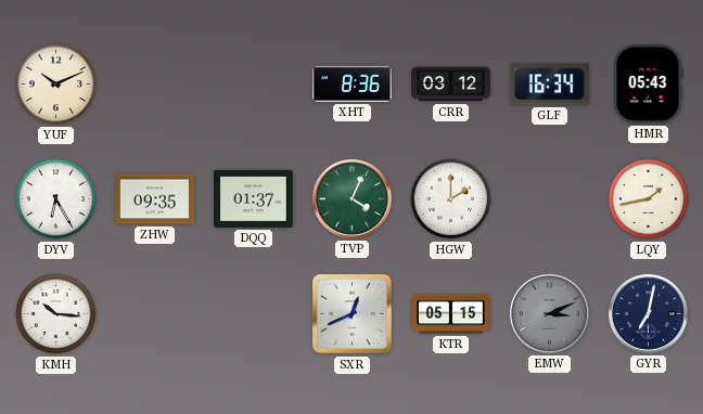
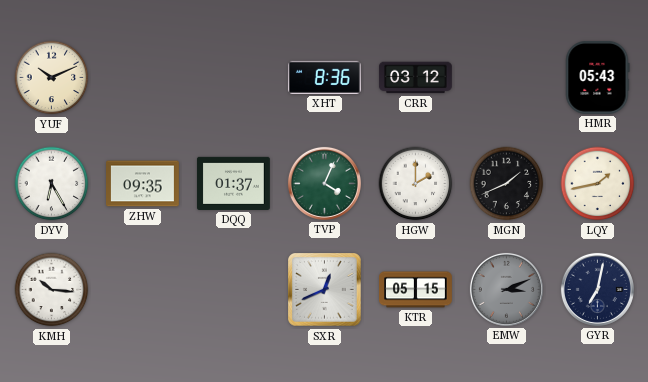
GLF: 16:34 -> none
MGN: none -> 1:41
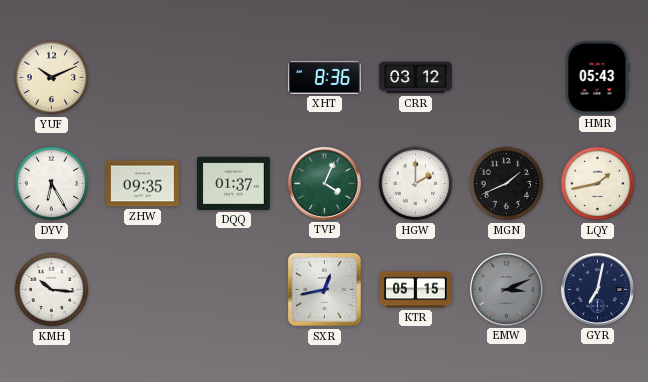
SXR: 12:41 -> 12:43
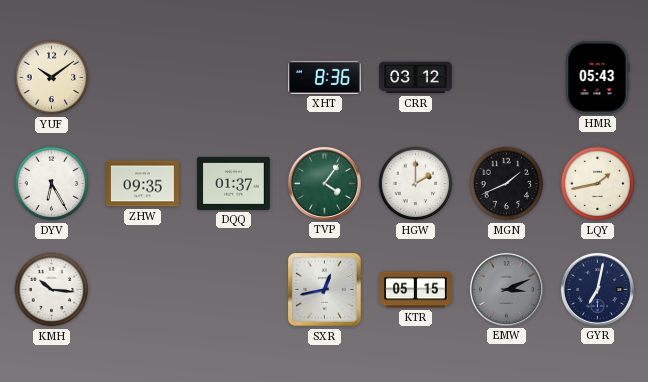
YUF: 10:11 -> 10:09
TVP: 4:04 -> 4:06
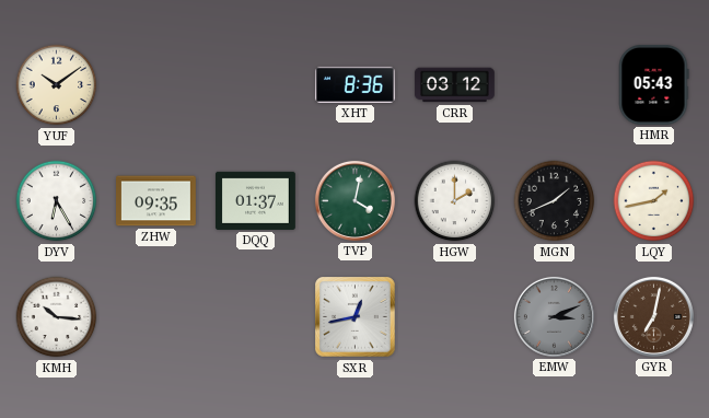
TVP: 4:06 -> 4:02
KTR: 05:15 -> none
GYR dial: navy -> brown
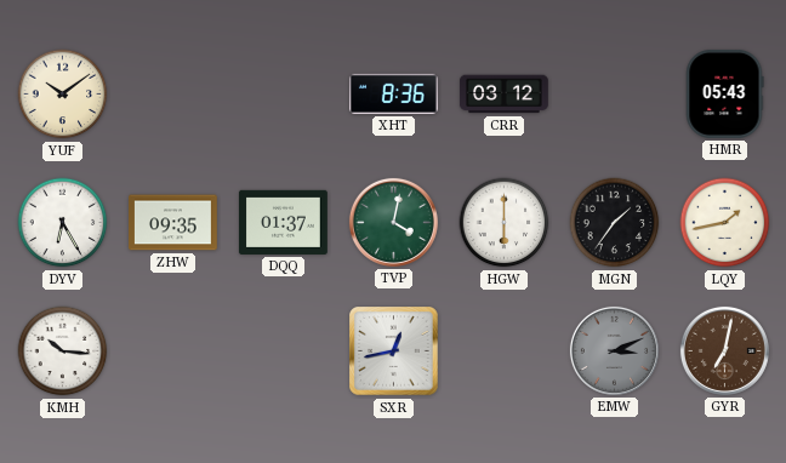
HGW: 2:00 -> 6:00
MGN: 1:41 -> 1:36
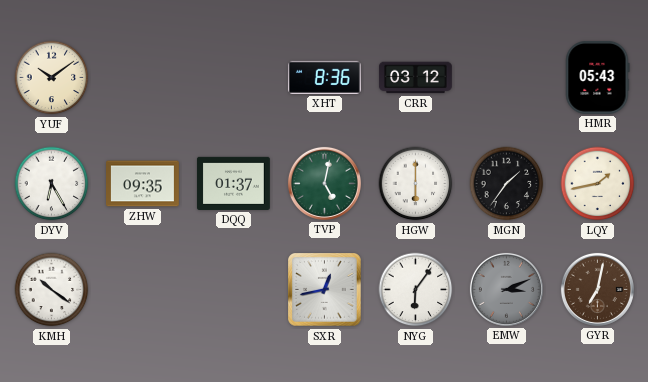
TVP: 4:02 -> 5:02
KMH: 10:16 -> 10:21
NYG: none -> 6:06
